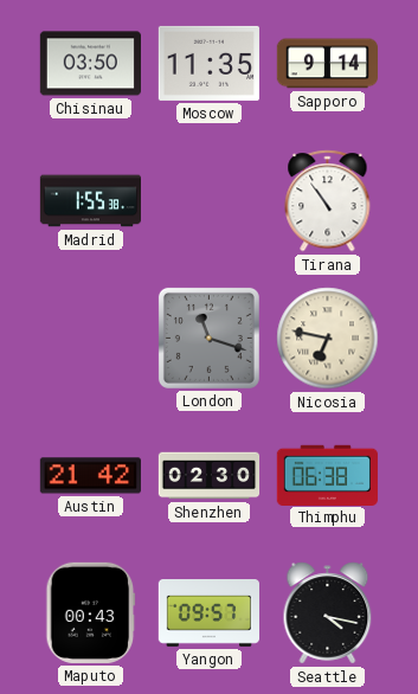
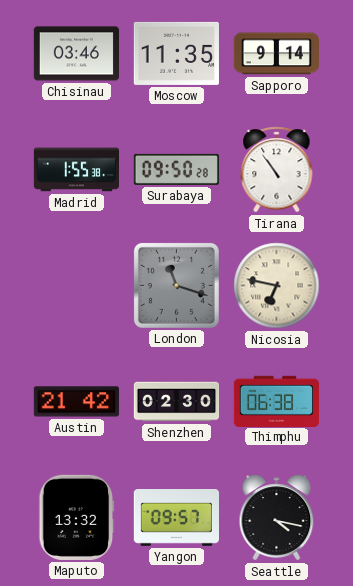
Chisinau: 03:50 -> 03:46
Surabaya: none -> 09:50
Maputo: 00:43 -> 13:32
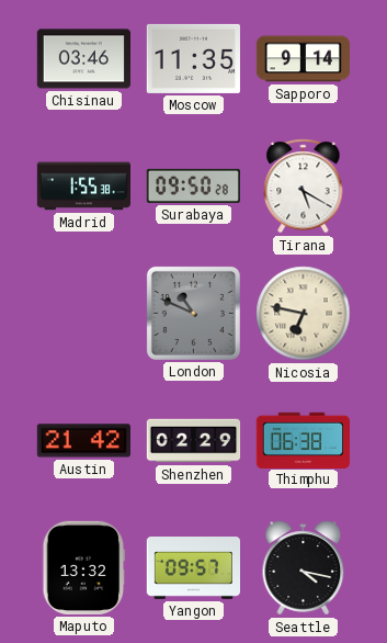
Tirana: 10:54 -> 5:20
London: 11:18 -> 10:49
Shenzhen: 02:30 -> 02:29
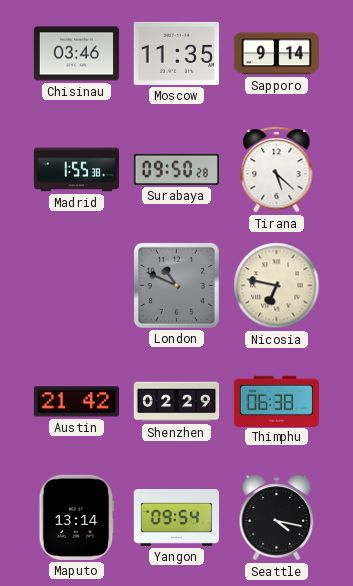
Tirana: 5:20 -> 5:22
Maputo: 13:32 -> 13:14
Yangon: 09:57 -> 09:54
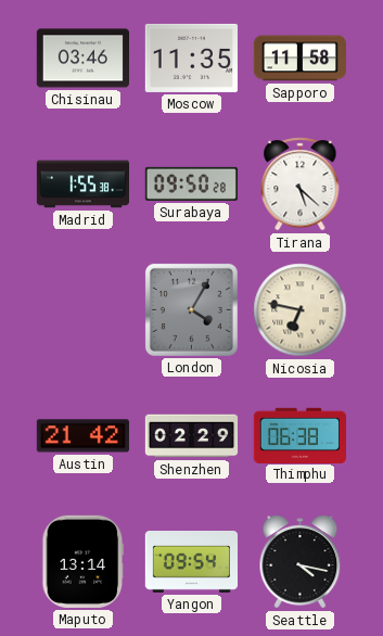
Sapporo: 9:14 -> 11:58
London: 10:49 -> 4:05
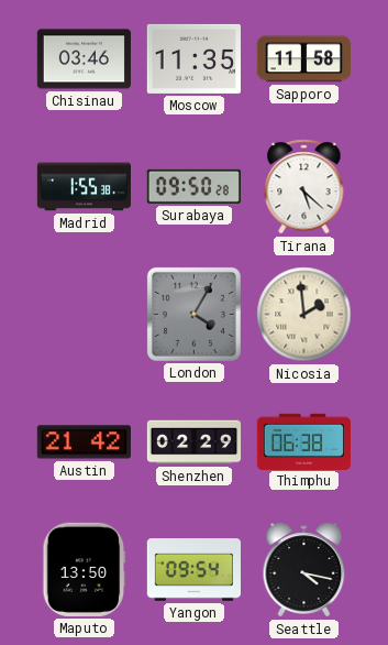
Nicosia: 6:47 -> 1:59
Maputo: 13:14 -> 13:50
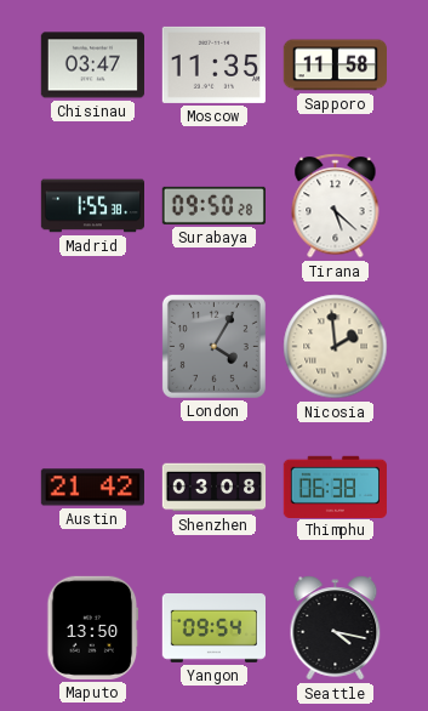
Chisinau: 03:46 -> 03:47
Shenzhen: 02:29 -> 03:08
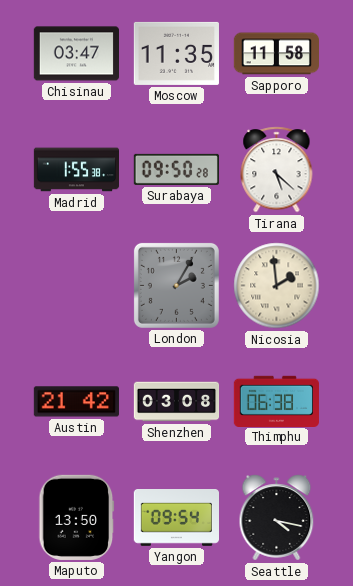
London: 4:05 -> 2:05
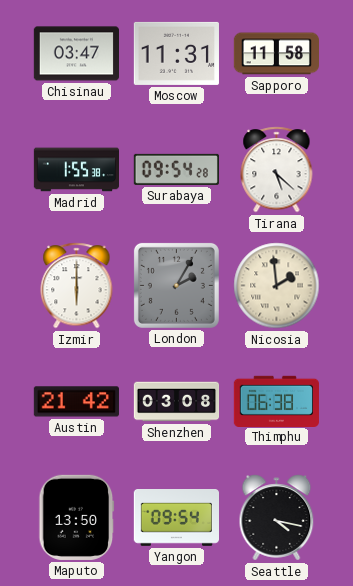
Moscow: 11:35 -> 11:31
Surabaya: 09:50 -> 09:54
Izmir: none -> 6:00
